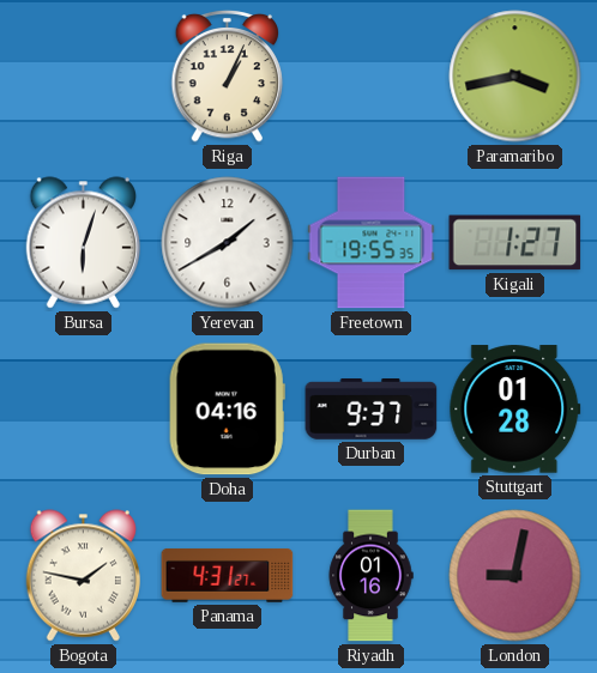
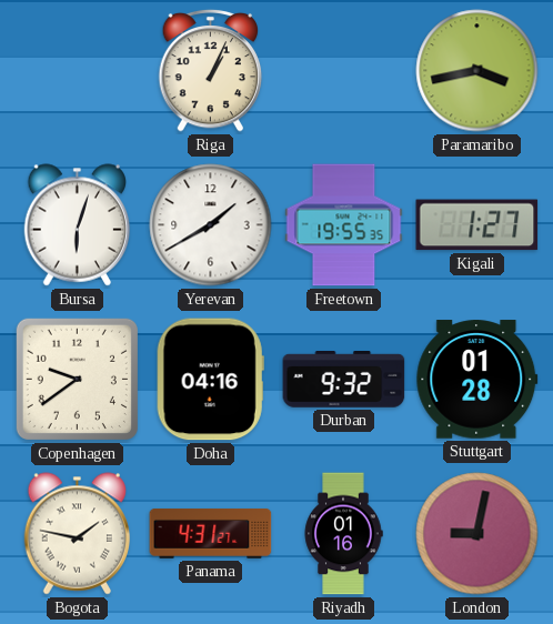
Copenhagen: none -> 9:39
Durban: 9:37 -> 9:32
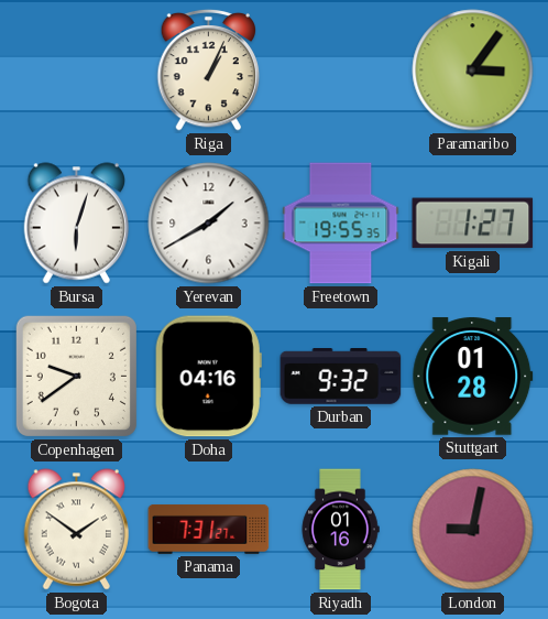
Paramaribo: 3:43 -> 3:06
Bogota: 1:47 -> 1:51
Panama: 4:31 -> 7:31
